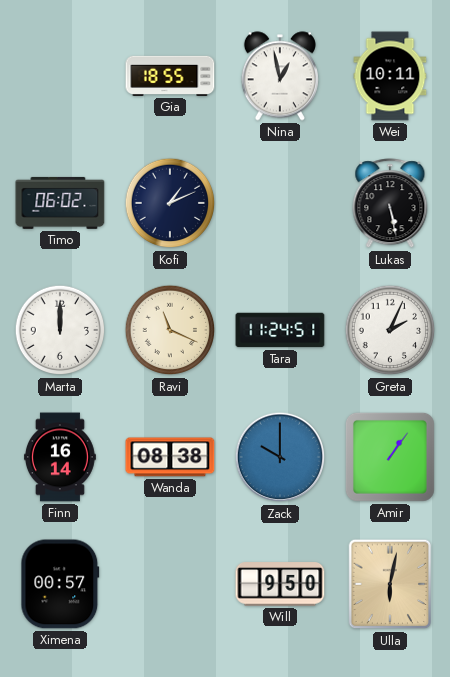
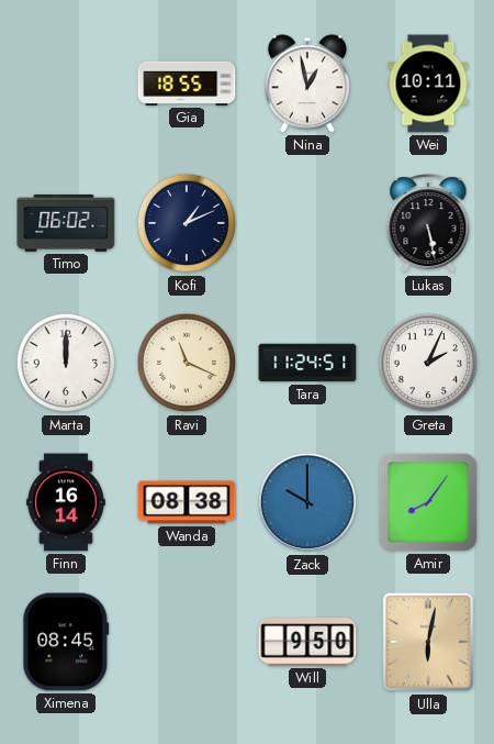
Amir: 1:06 -> 8:06
Ximena: 00:57 -> 08:45
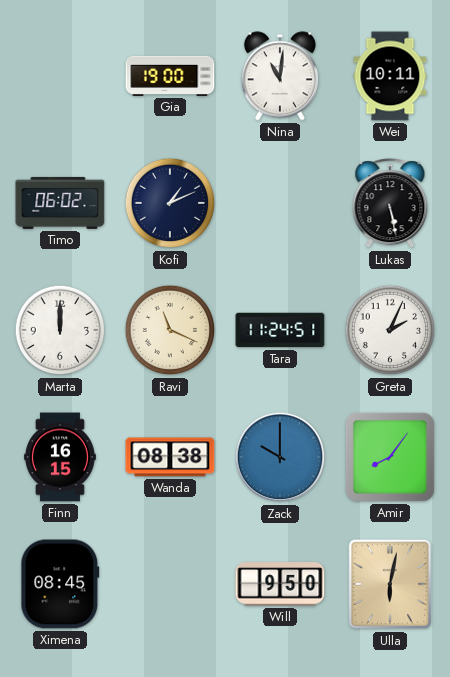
Gia: 18:55 -> 19:00
Nina: 12:58 -> 11:01
Finn: 16:14 -> 16:15
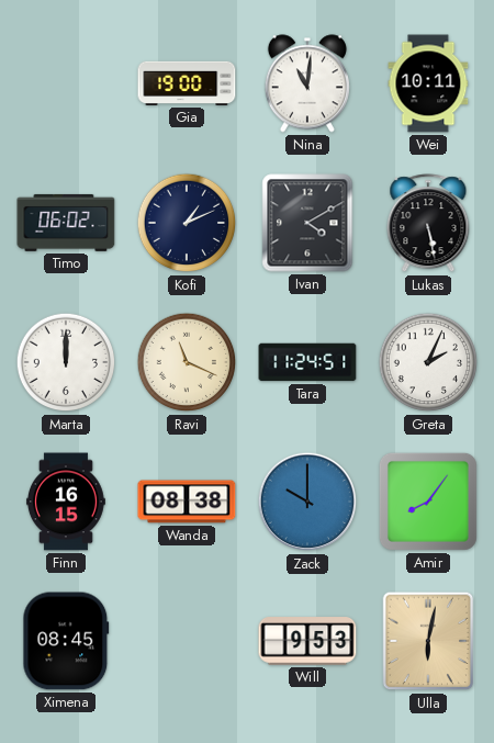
Ivan: none -> 4:10
Will: 9:50 -> 9:53
